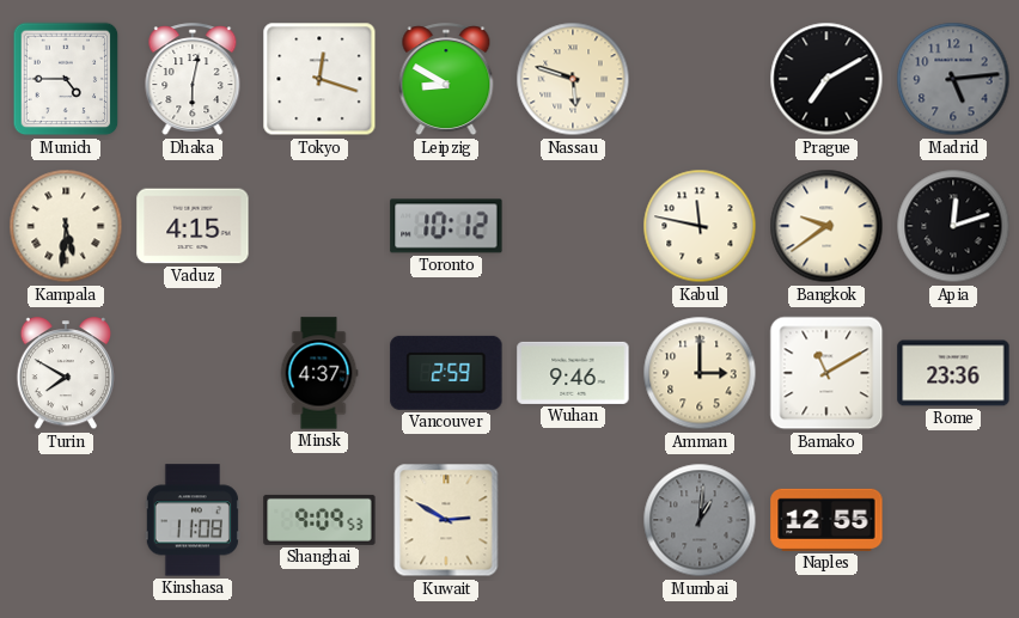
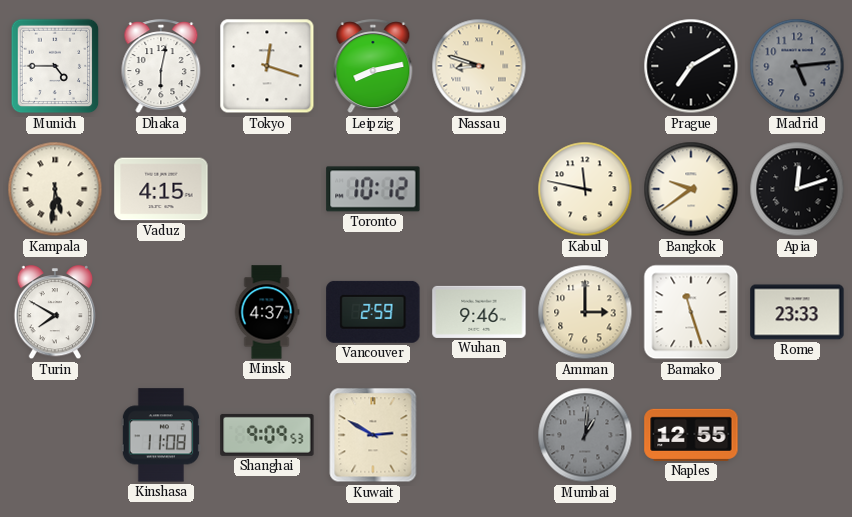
Leipzig: 8:50 -> 8:13
Nassau: 5:48 -> 8:48
Bamako: 11:10 -> 11:27
Rome: 23:36 -> 23:33
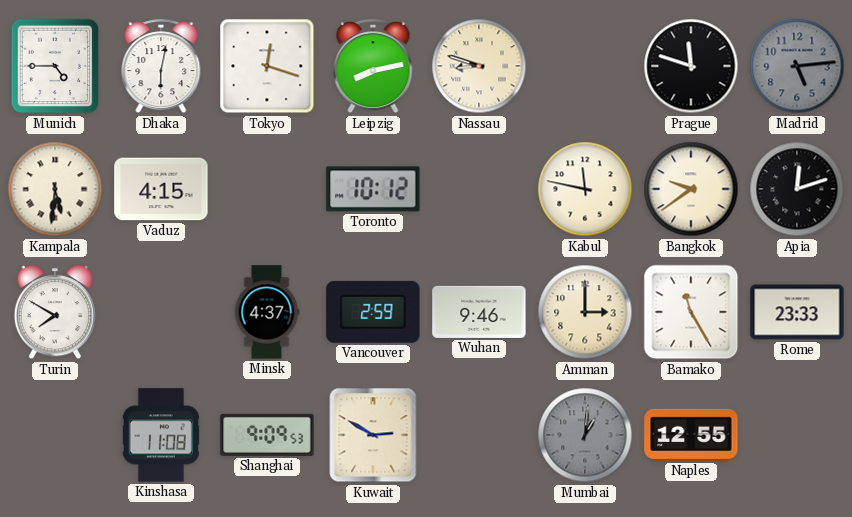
Prague: 7:10 -> 11:48
Bamako: 11:27 -> 11:25
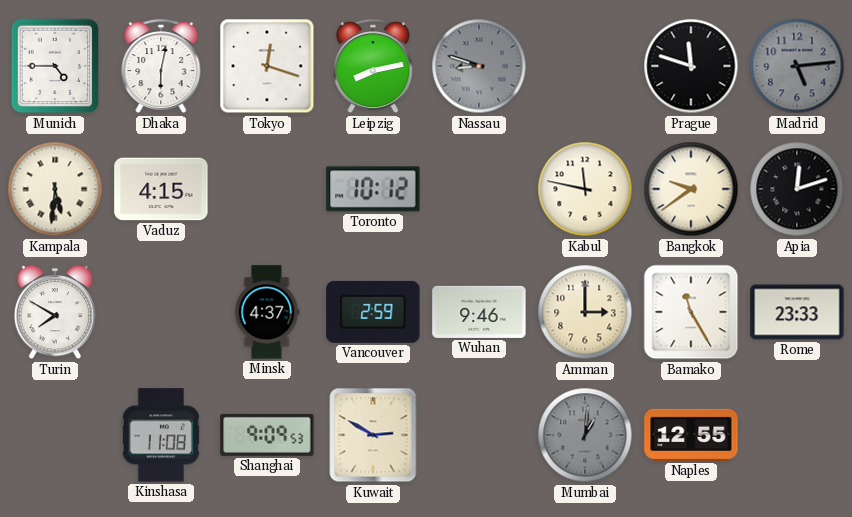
Nassau dial: cream -> grey
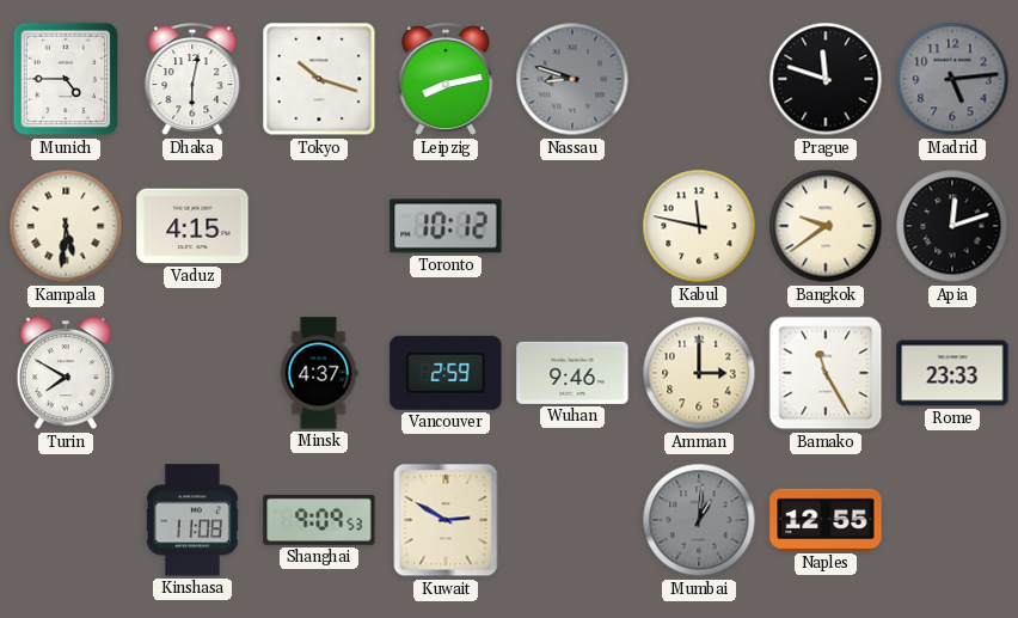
Tokyo: 12:18 -> 10:18
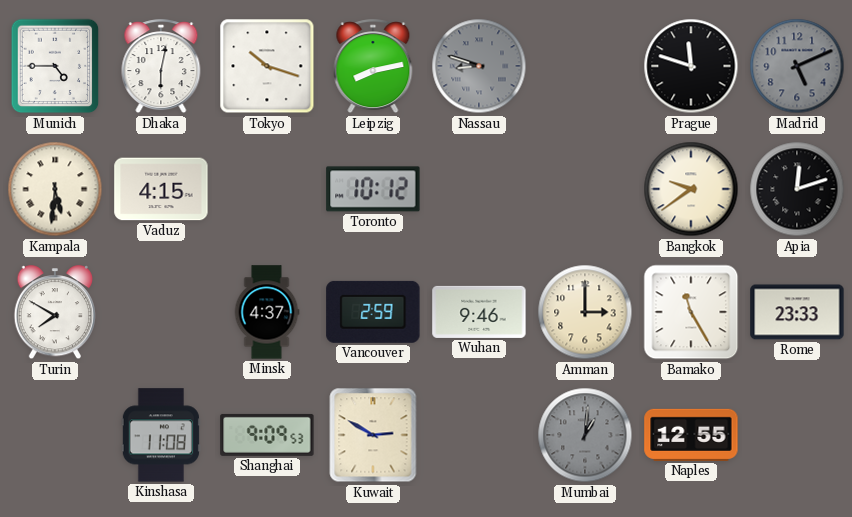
Madrid: 5:14 -> 5:11
Kabul: 11:47 -> none
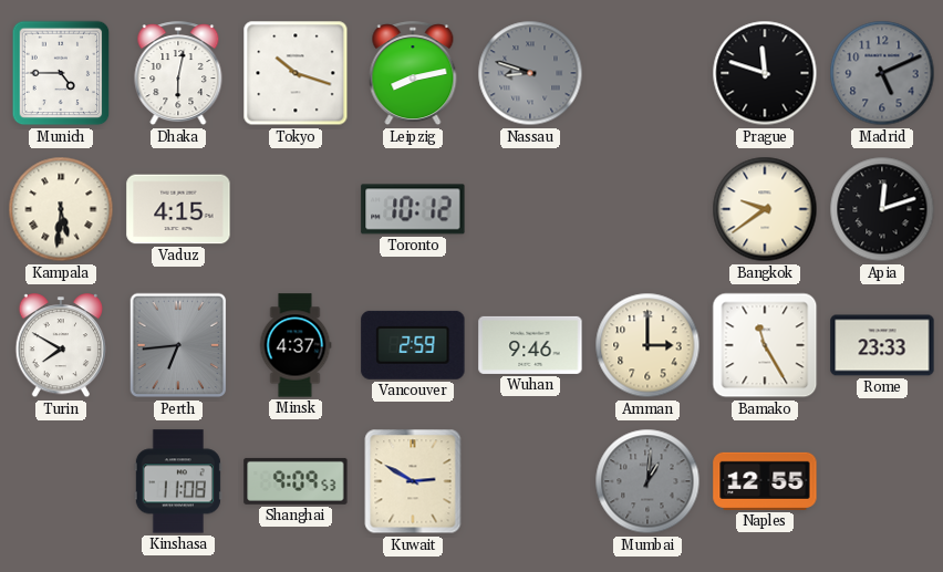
Perth: none -> 6:44
